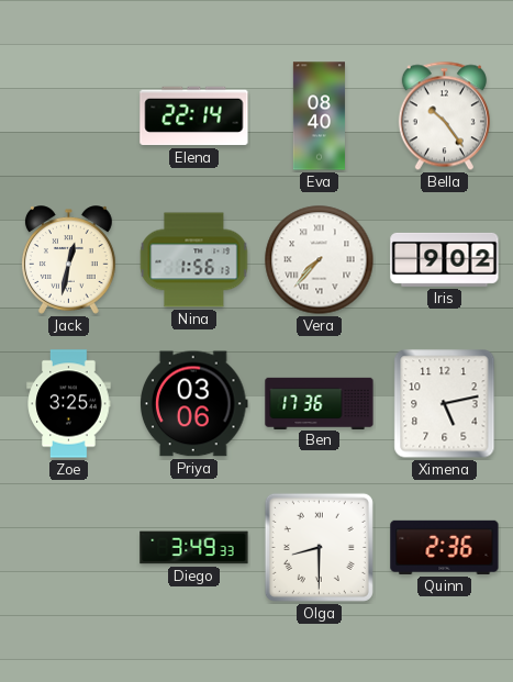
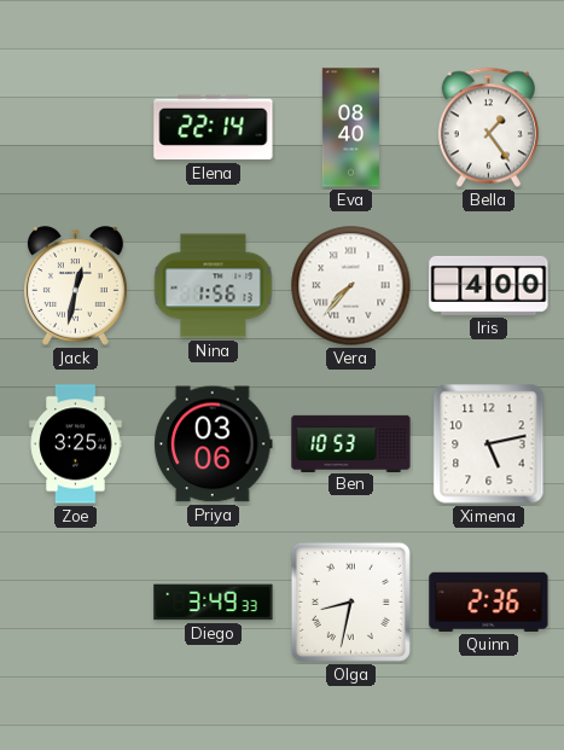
Bella: 10:24 -> 1:24
Iris: 9:02 -> 4:00
Ben: 17:36 -> 10:53
Olga: 8:30 -> 8:32
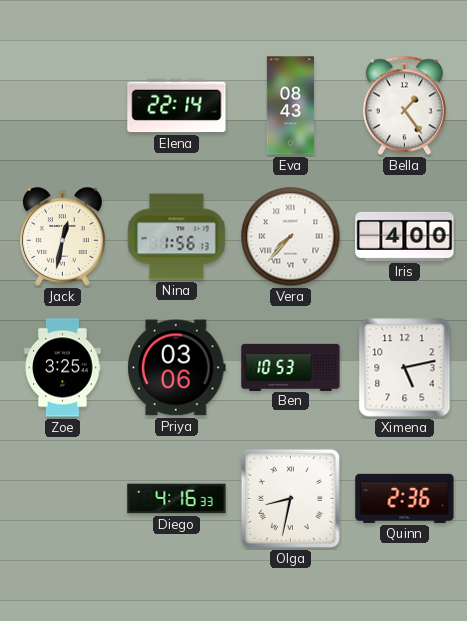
Eva: 08:40 -> 08:43
Diego: 3:49 -> 4:16
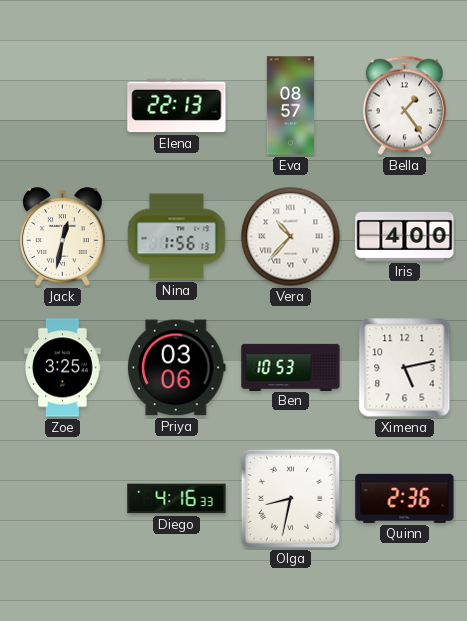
Elena: 22:14 -> 22:13
Eva: 08:43 -> 08:57
Vera: 7:37 -> 10:37
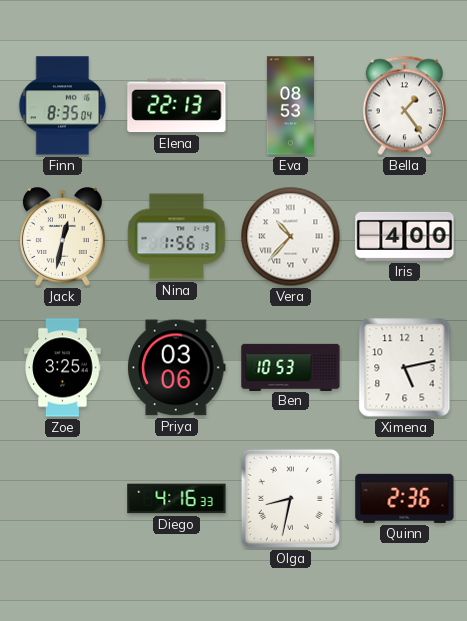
Finn: none -> 8:35
Eva: 08:57 -> 08:53
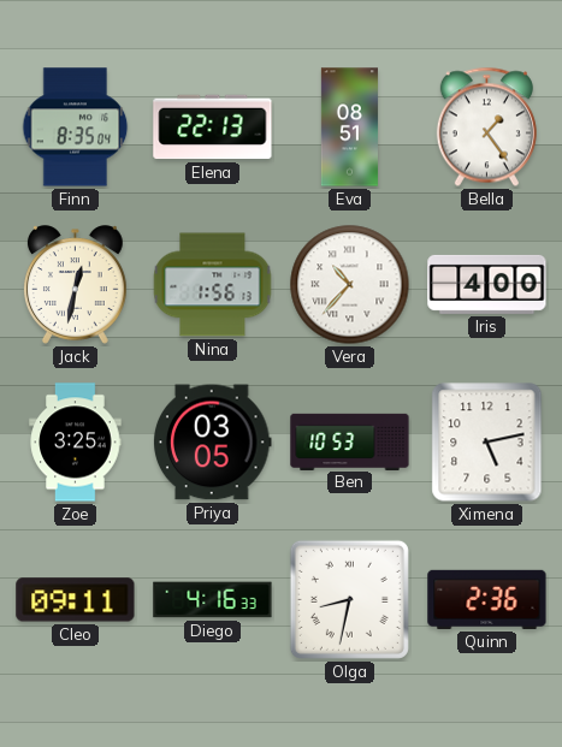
Eva: 08:53 -> 08:51
Priya: 03:06 -> 03:05
Cleo: none -> 09:11
